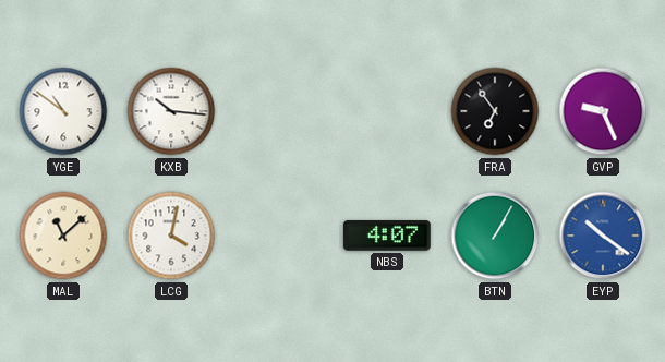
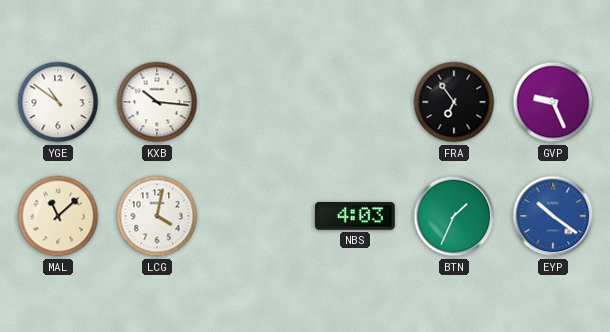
NBS: 4:07 -> 4:03
BTN: 1:05 -> 1:34
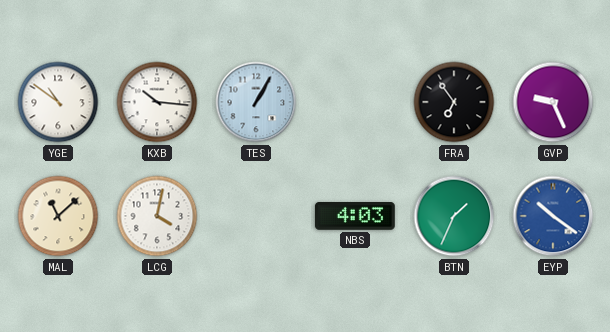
TES: none -> 1:05
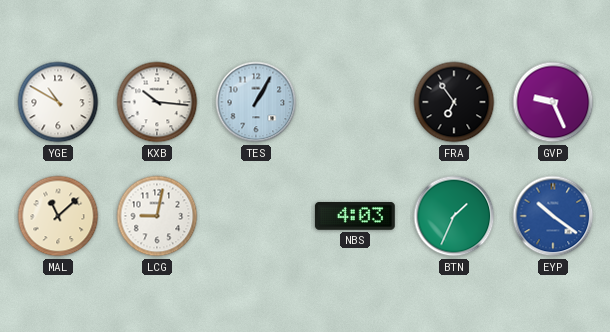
YGE: 10:51 -> 10:50
LCG: 4:02 -> 9:02
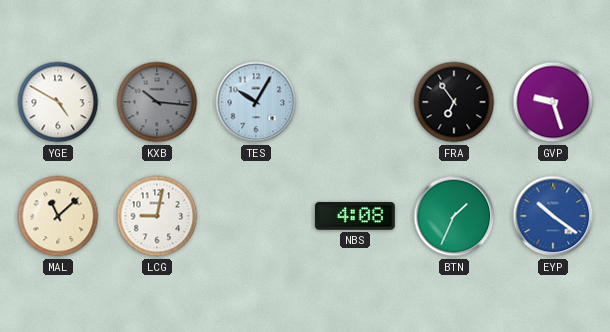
YGE: 10:50 -> 4:50
KXB dial: white -> grey
TES: 1:05 -> 10:05
GVP: 9:26 -> 9:27
NBS: 4:03 -> 4:08
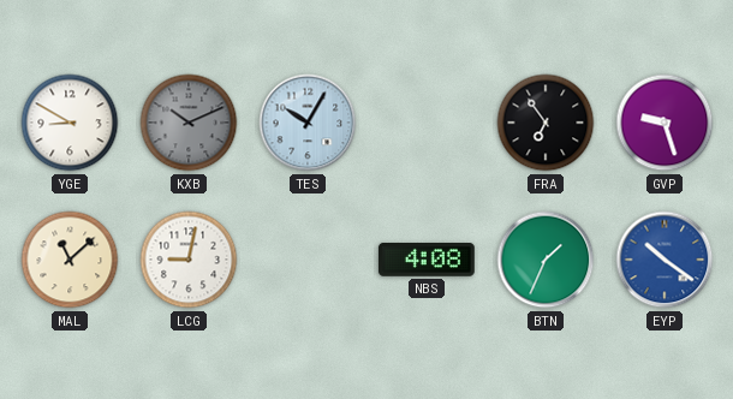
YGE: 4:50 -> 8:50
KXB: 10:16 -> 10:11
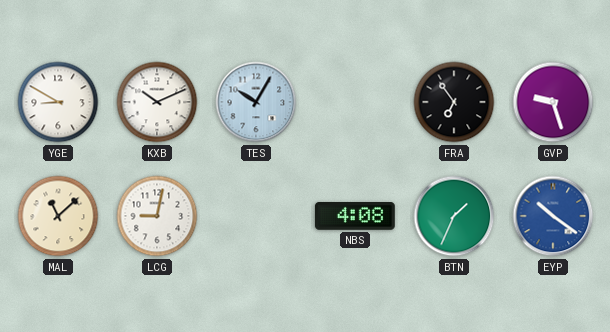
KXB dial: grey -> white
